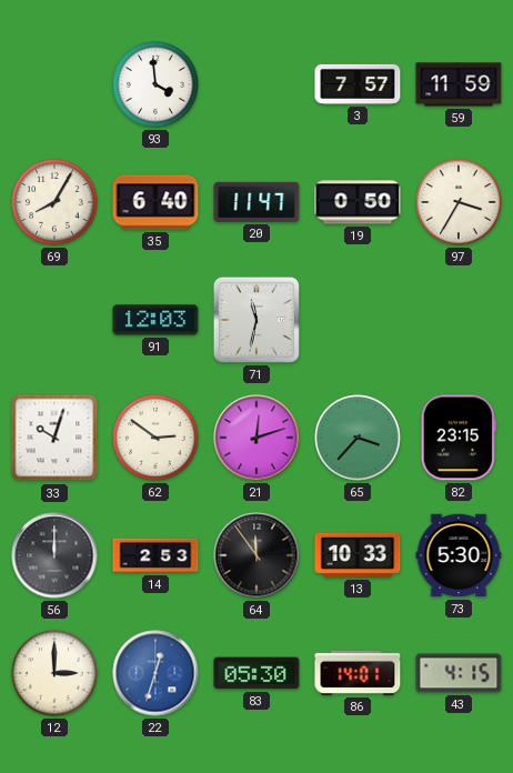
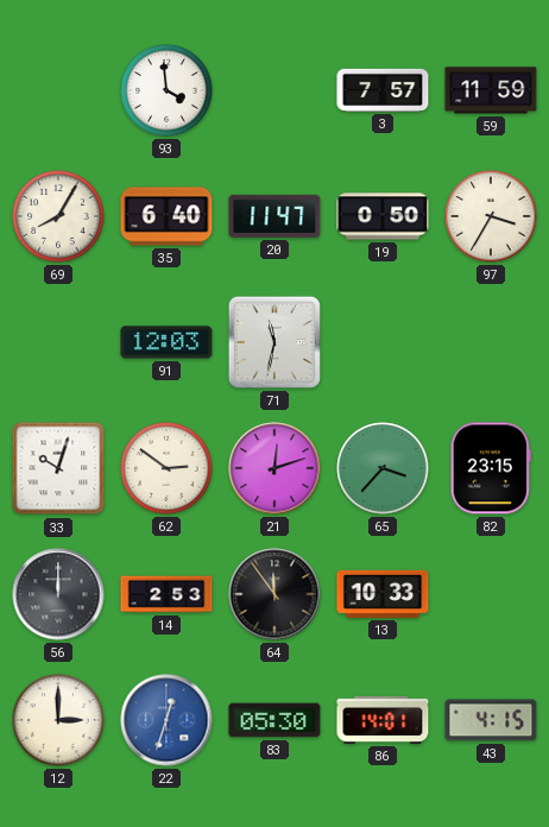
73: 5:30 -> none
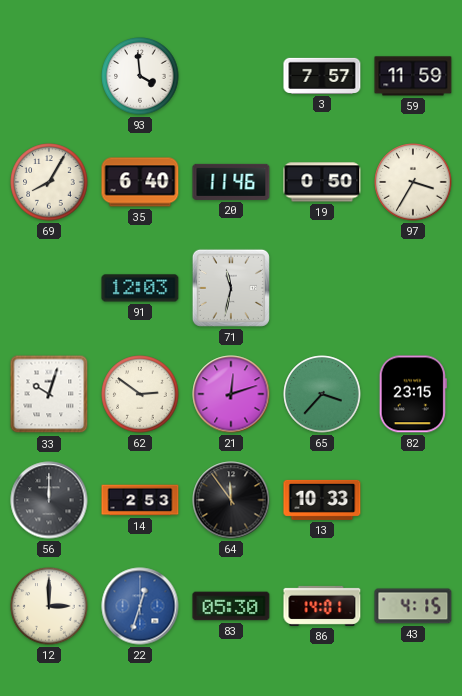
20: 11:47 -> 11:46
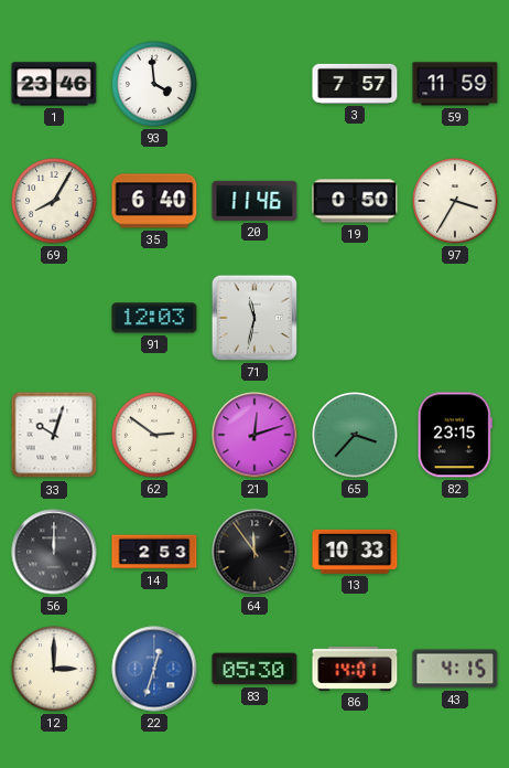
1: none -> 23:46
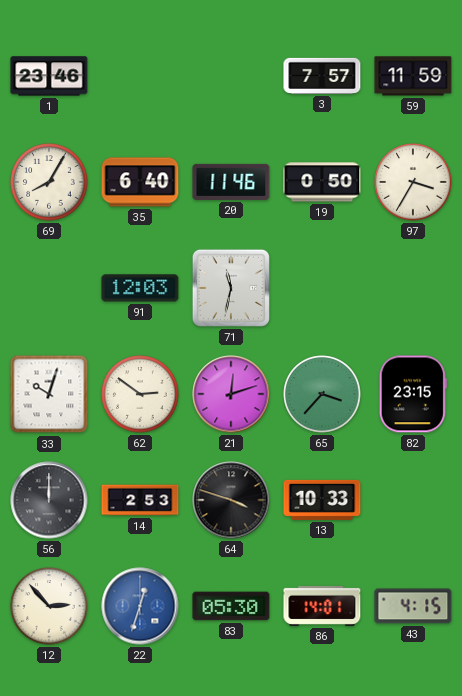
93: 3:59 -> none
64: 11:54 -> 3:48
12: 3:00 -> 2:53
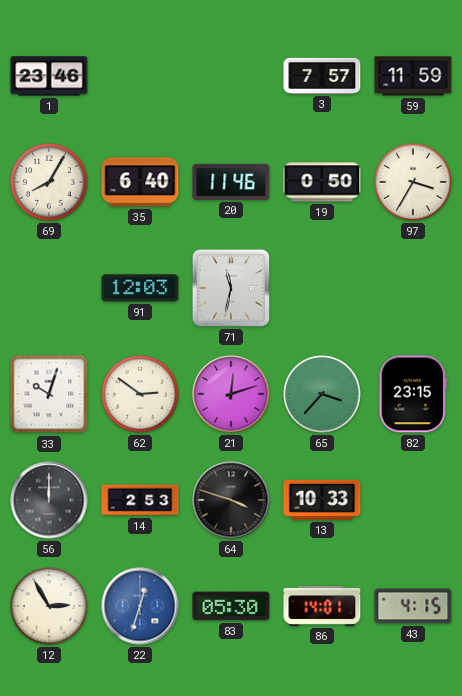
12: 2:53 -> 2:55
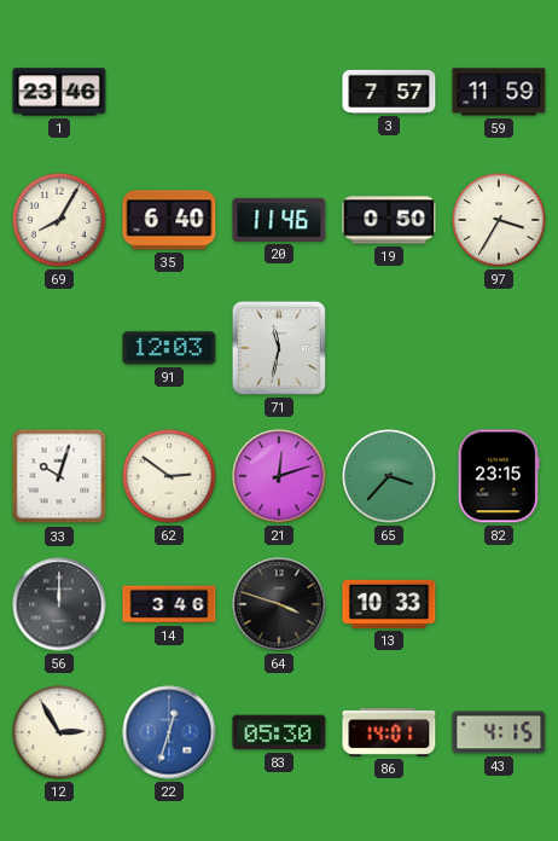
14: 2:53 -> 3:46
